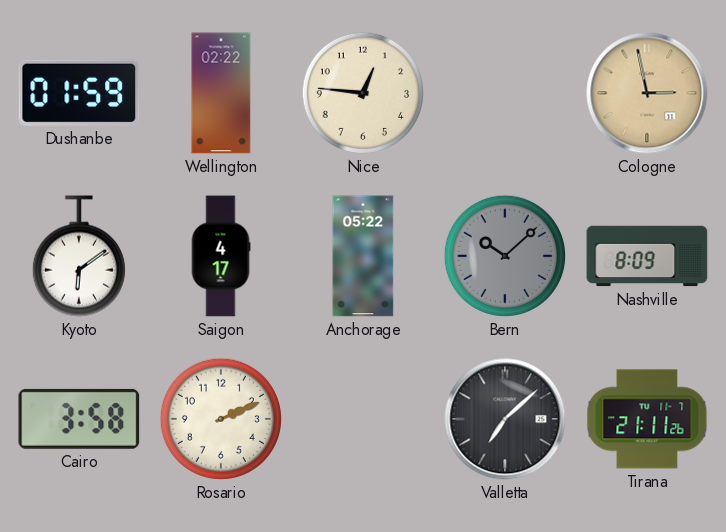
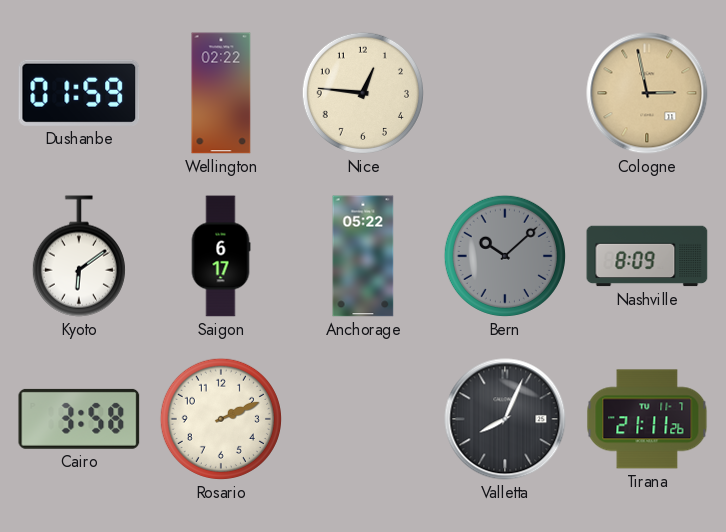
Saigon: 4:17 -> 6:17
Valletta: 7:08 -> 8:04
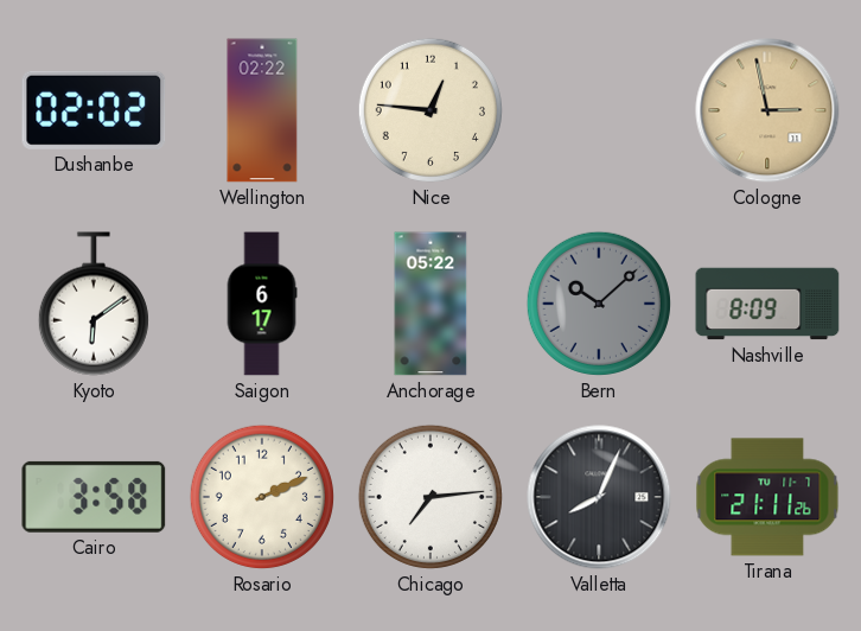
Dushanbe: 01:59 -> 02:02
Chicago: none -> 7:14
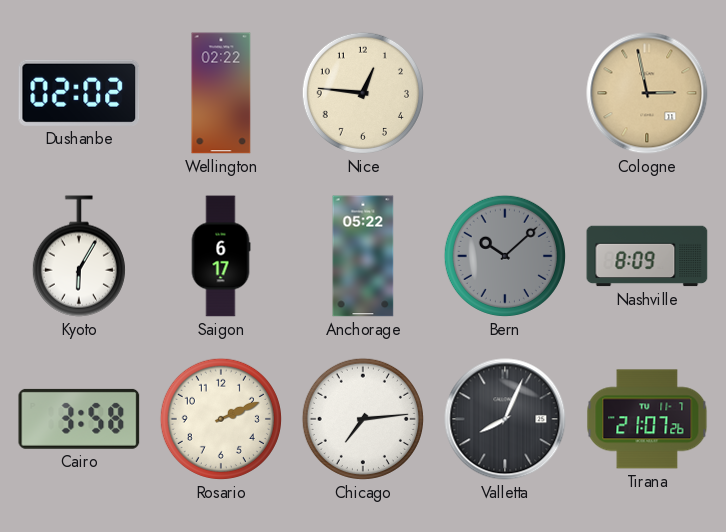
Kyoto: 6:09 -> 6:05
Tirana: 21:11 -> 21:07
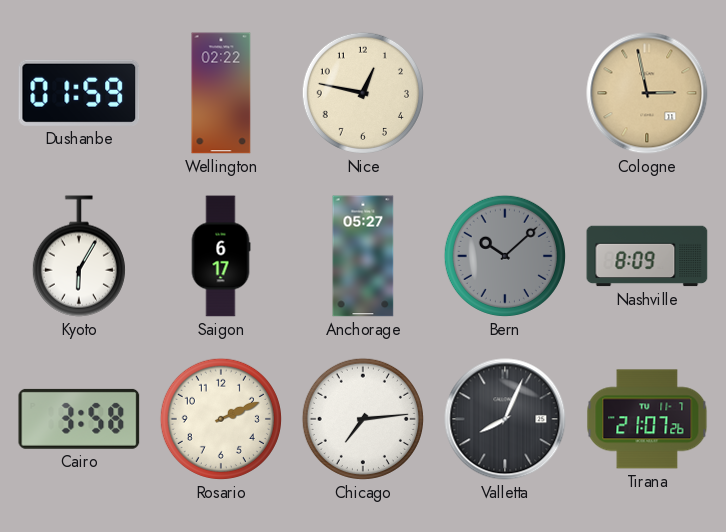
Dushanbe: 02:02 -> 01:59
Nice: 12:46 -> 12:47
Anchorage: 05:22 -> 05:27
